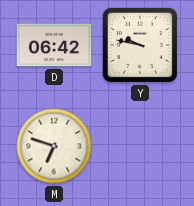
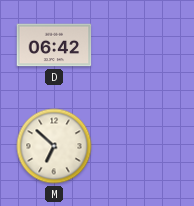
Y: 9:47 -> none
M: 6:48 -> 6:52
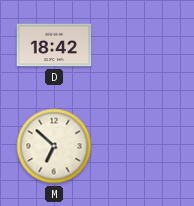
D: 06:42 -> 18:42
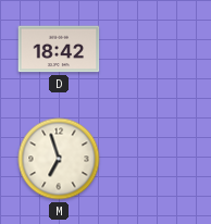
M: 6:52 -> 6:57
